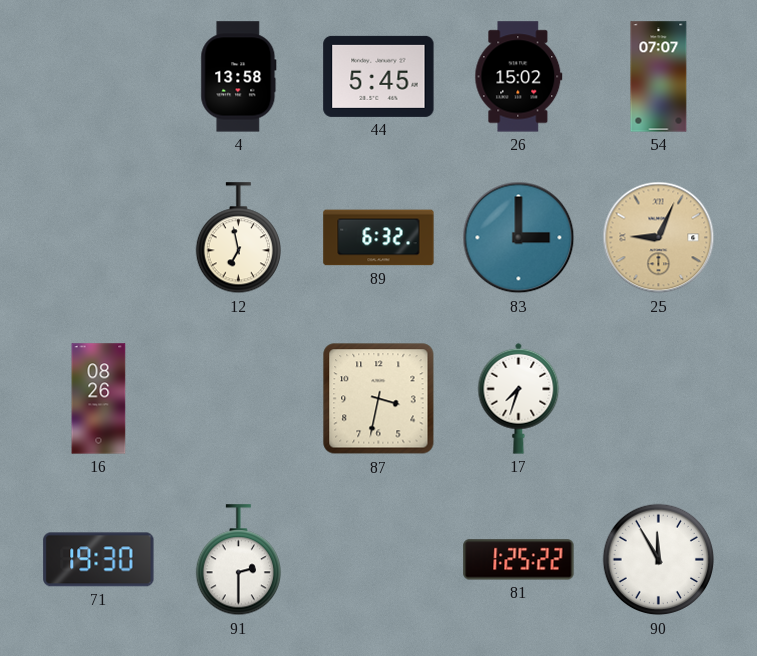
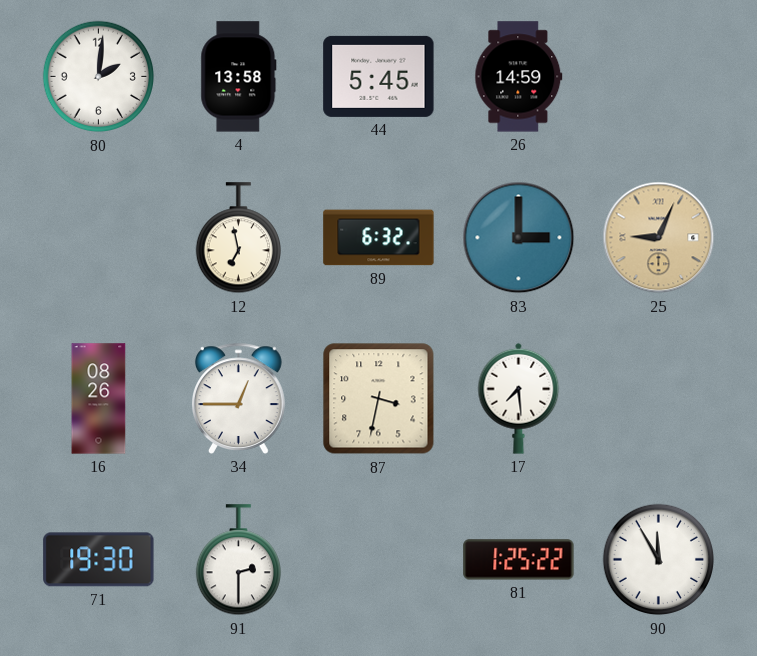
80: none -> 2:01
26: 15:02 -> 14:59
54: 07:07 -> none
34: none -> 12:45
17: 7:33 -> 7:29
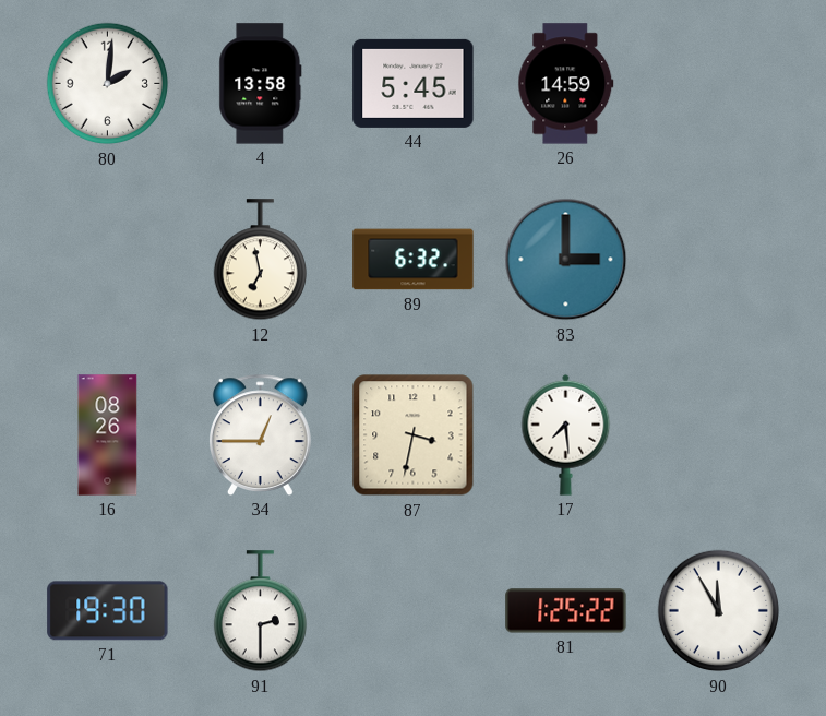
25: 9:04 -> none
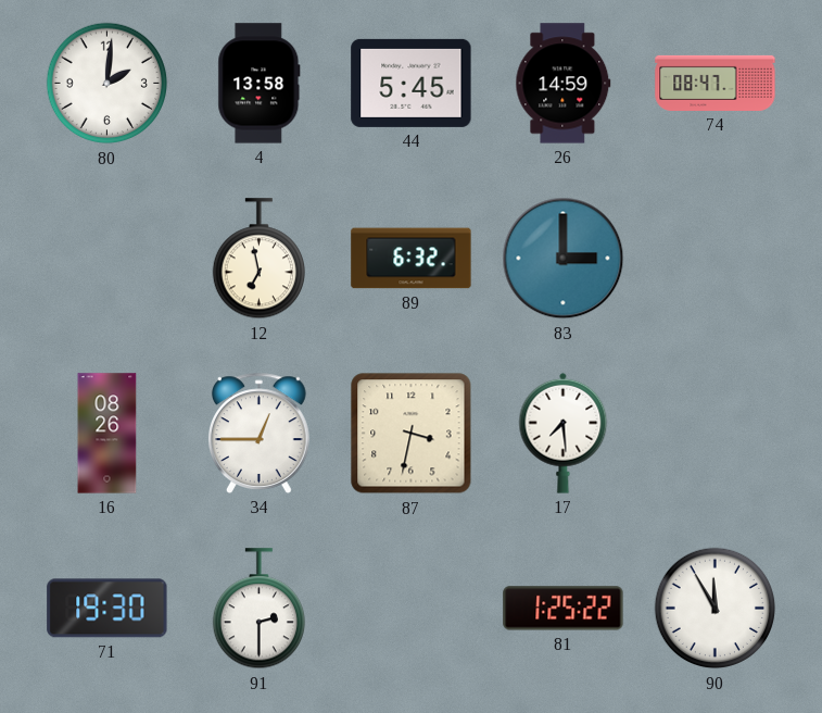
74: none -> 08:47
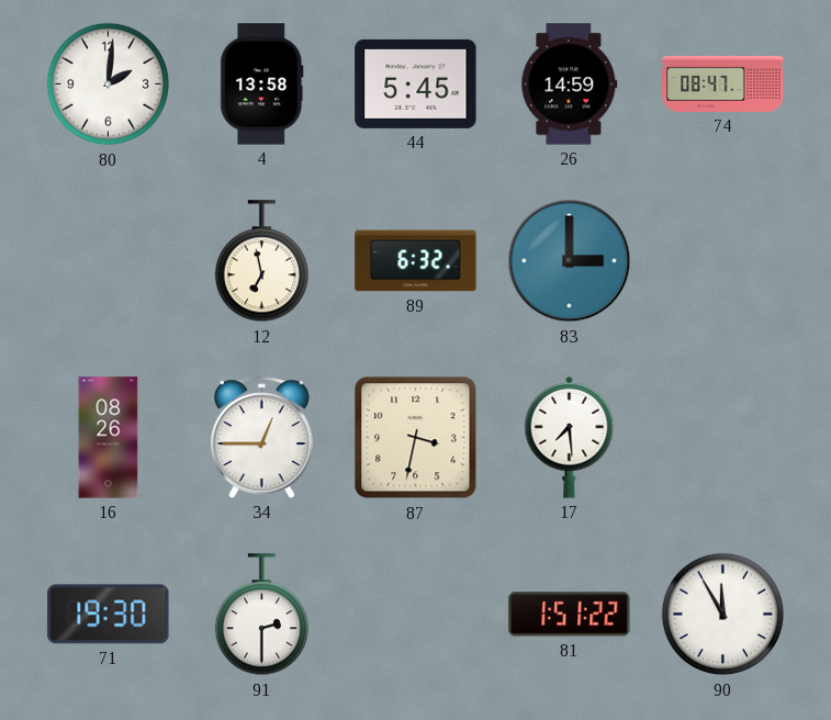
81: 1:25 -> 1:51
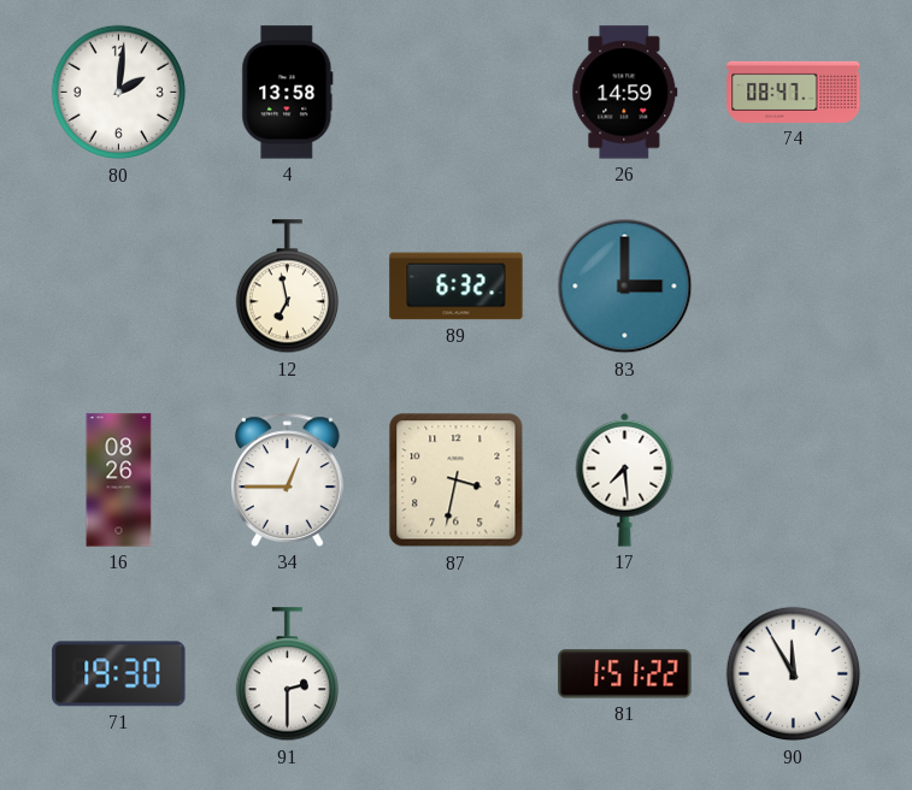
44: 5:45 -> none
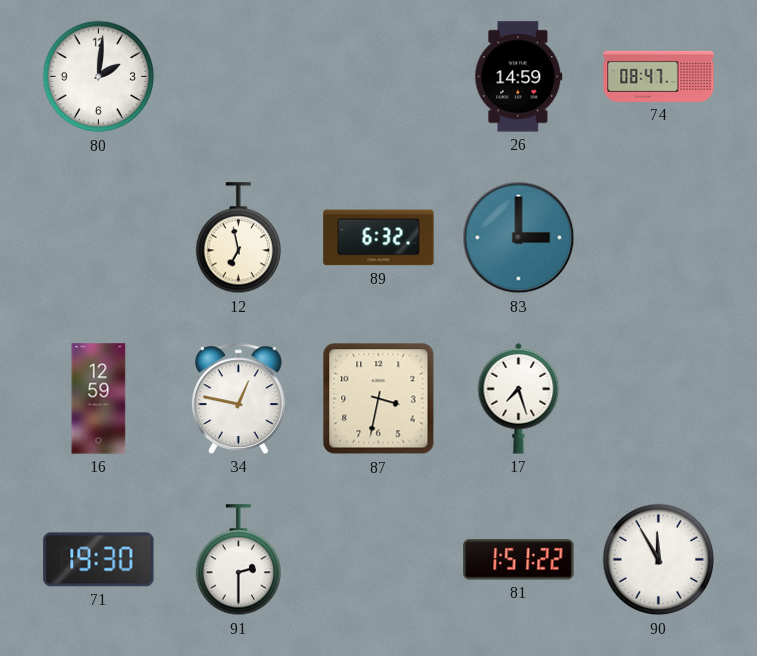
4: 13:58 -> none
16: 08:26 -> 12:59
34: 12:45 -> 12:47
17: 7:29 -> 7:27
